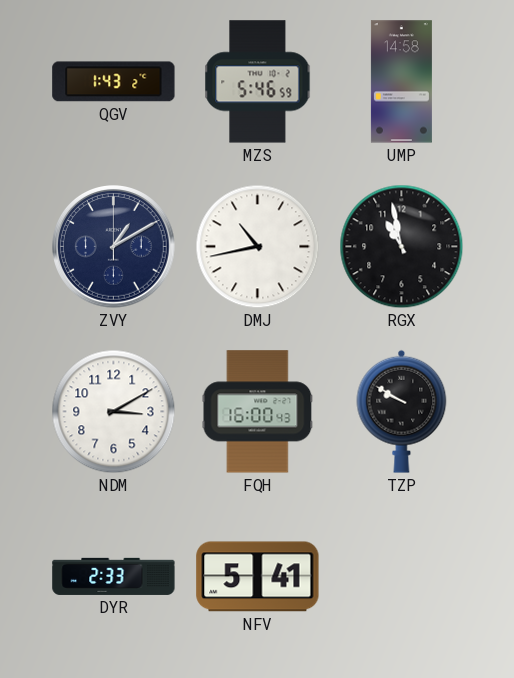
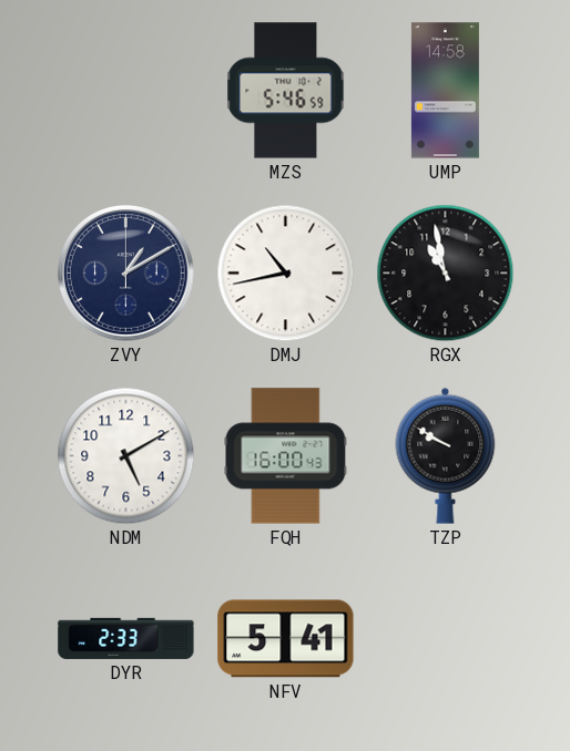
QGV: 1:43 -> none
NDM: 3:10 -> 5:10
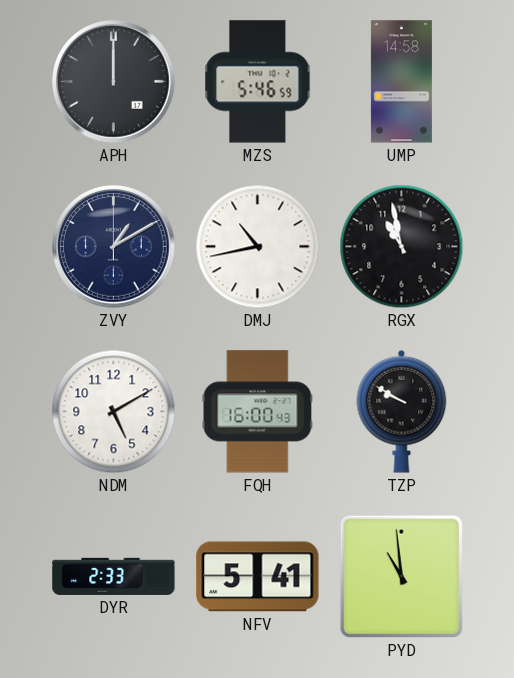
APH: none -> 12:00
PYD: none -> 10:59
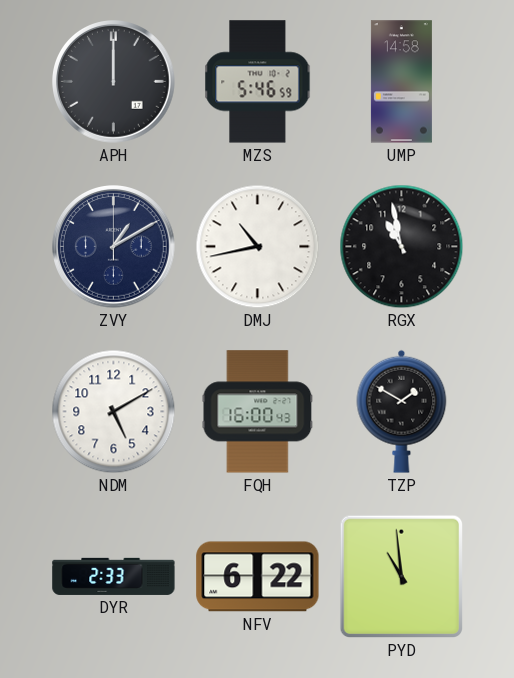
TZP: 9:50 -> 1:50
NFV: 5:41 -> 6:22
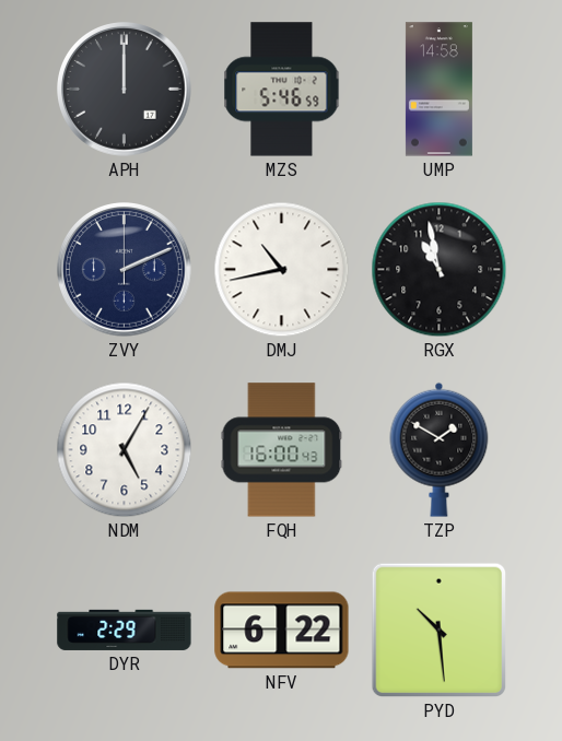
ZVY: 1:10 -> 2:11
NDM: 5:10 -> 5:05
DYR: 2:33 -> 2:29
PYD: 10:59 -> 10:29
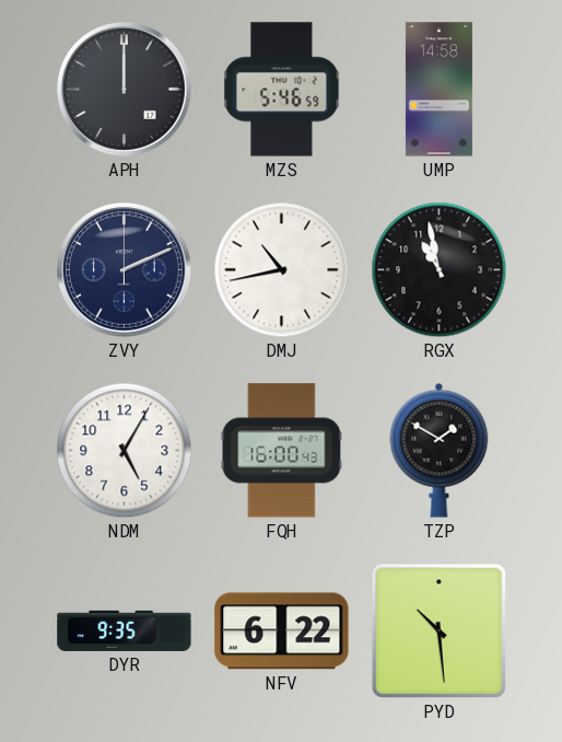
DYR: 2:29 -> 9:35
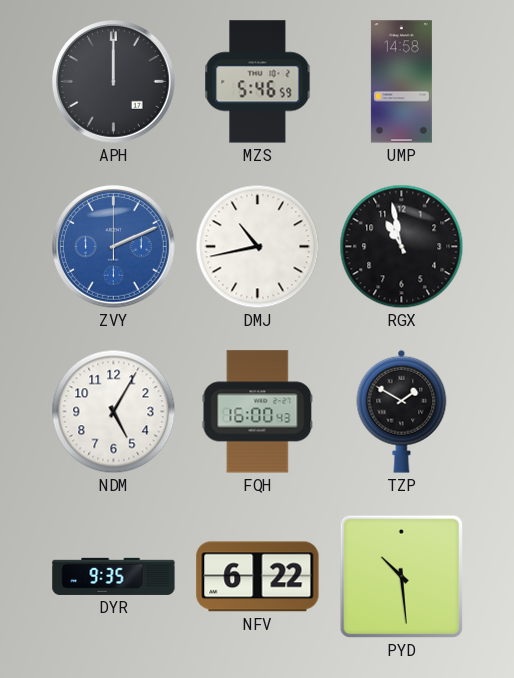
ZVY dial: navy -> blue
